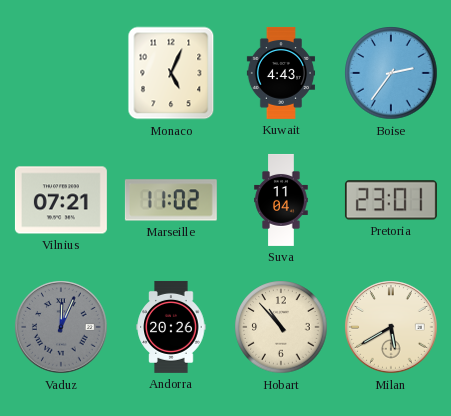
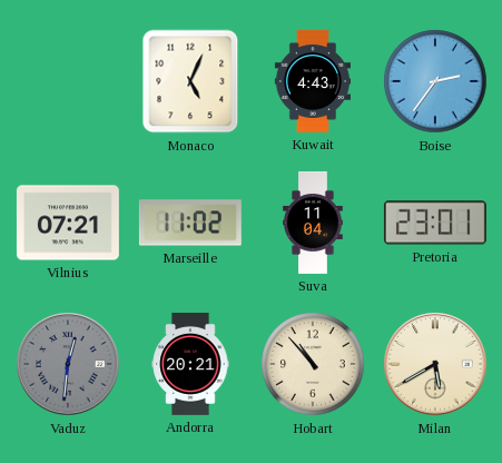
Vaduz: 12:04 -> 12:31
Andorra: 20:26 -> 20:21
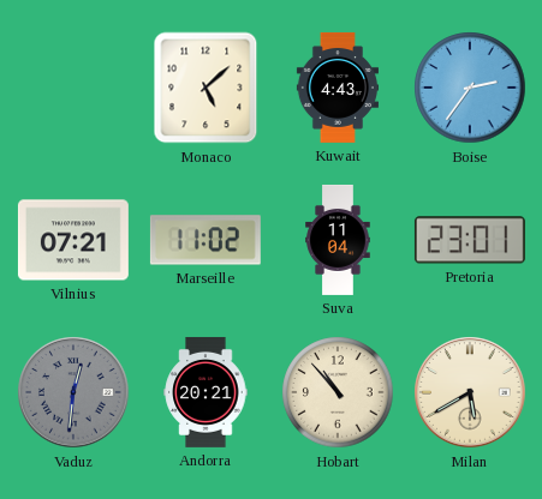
Monaco: 5:04 -> 5:08
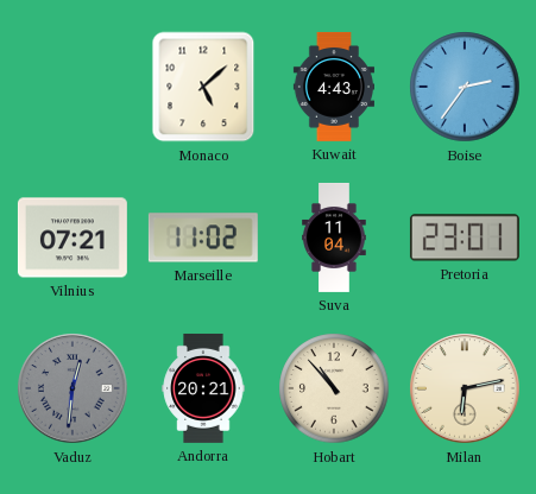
Milan: 5:40 -> 6:13
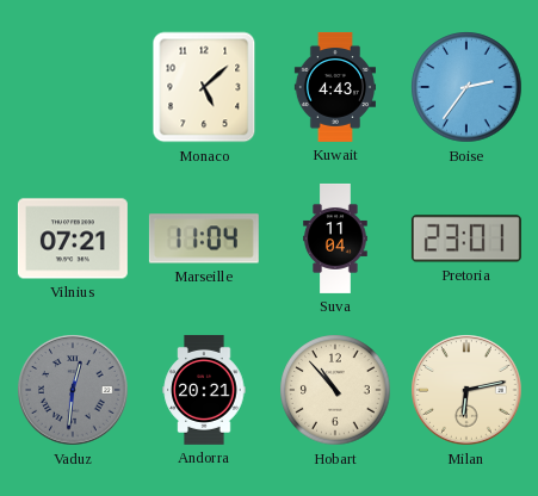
Marseille: 11:02 -> 11:04
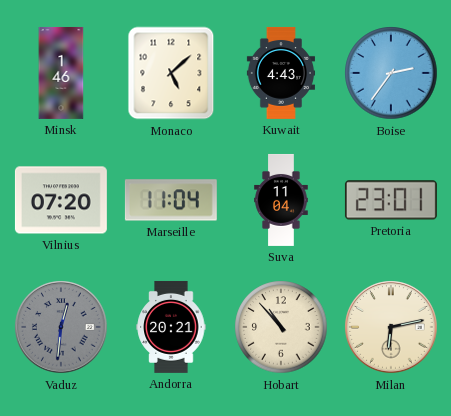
Minsk: none -> 1:46
Vilnius: 07:21 -> 07:20
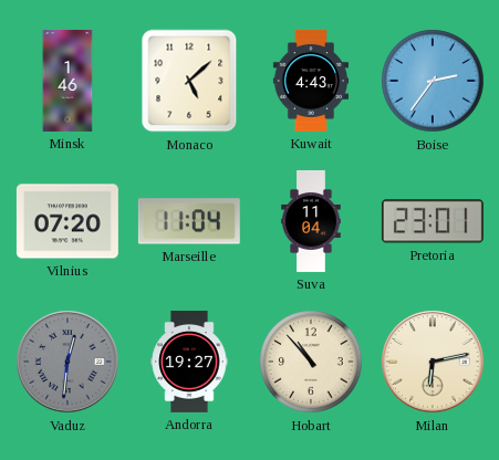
Andorra: 20:21 -> 19:27
